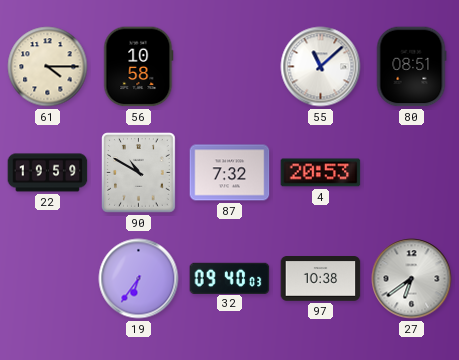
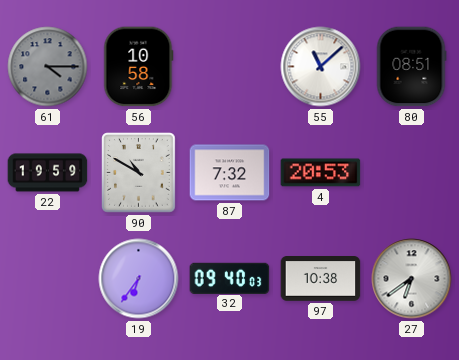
61 dial: cream -> grey
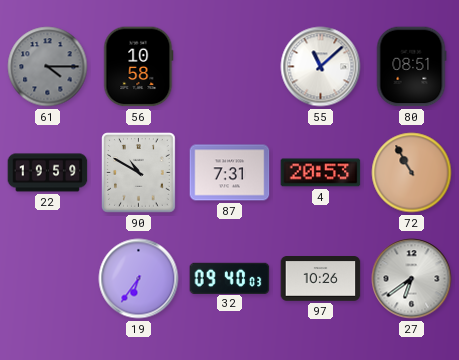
87: 7:32 -> 7:31
72: none -> 10:55
97: 10:38 -> 10:26
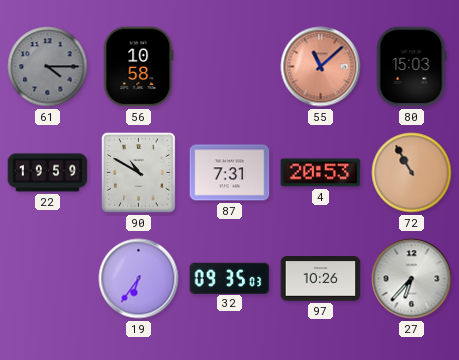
55 dial: white -> salmon
80: 08:51 -> 15:03
32: 09:40 -> 09:35
27: 6:39 -> 6:37
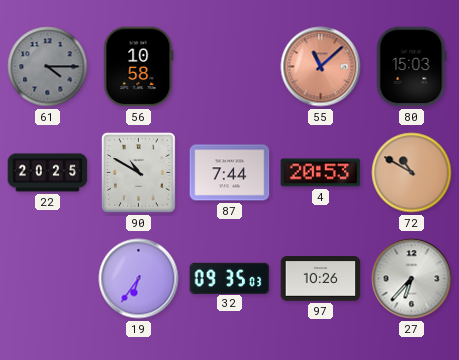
22: 19:59 -> 20:25
87: 7:31 -> 7:44
72: 10:55 -> 10:50
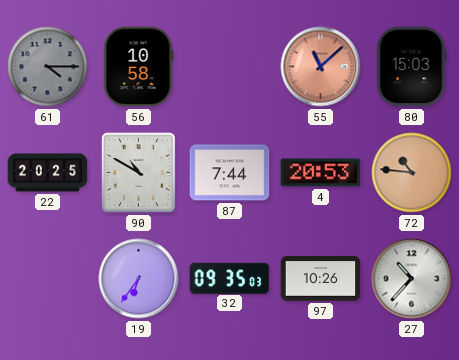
72: 10:50 -> 10:46
27: 6:37 -> 10:37
